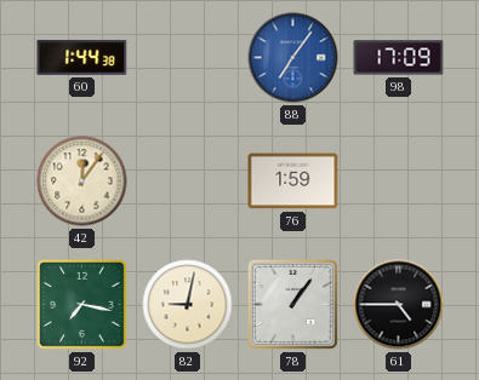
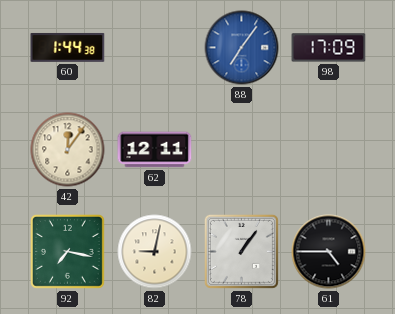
62: none -> 12:11
76: 1:59 -> none
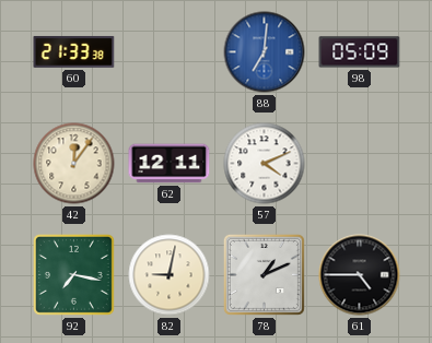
60: 1:44 -> 21:33
88: 7:06 -> 7:01
98: 17:09 -> 05:09
57: none -> 4:11
78: 1:06 -> 1:11
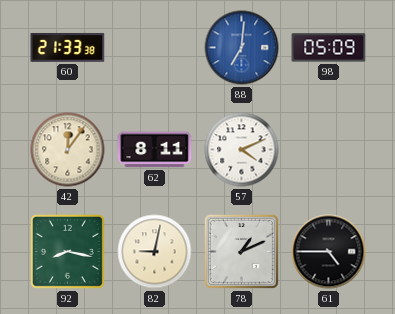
62: 12:11 -> 8:11
92: 7:17 -> 8:17
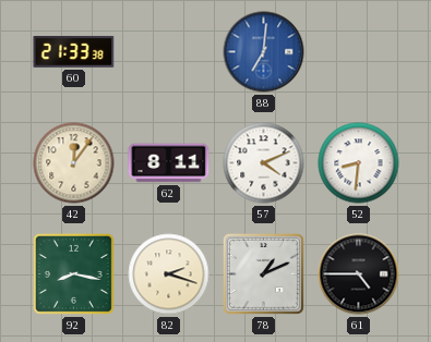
98: 05:09 -> none
52: none -> 8:31
82: 9:02 -> 2:18
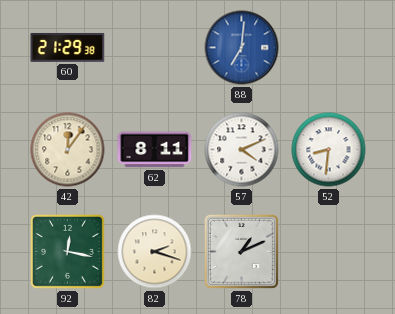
60: 21:33 -> 21:29
92: 8:17 -> 12:17
61: 4:45 -> none
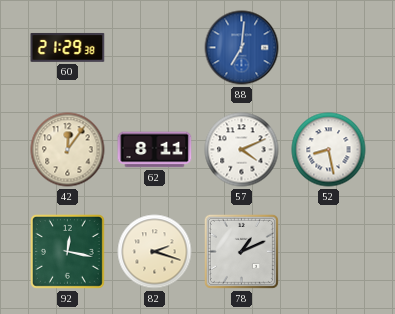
52: 8:31 -> 8:28
